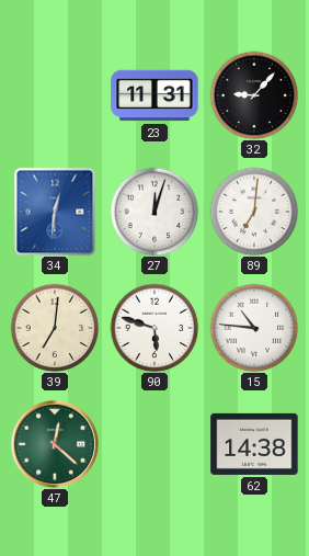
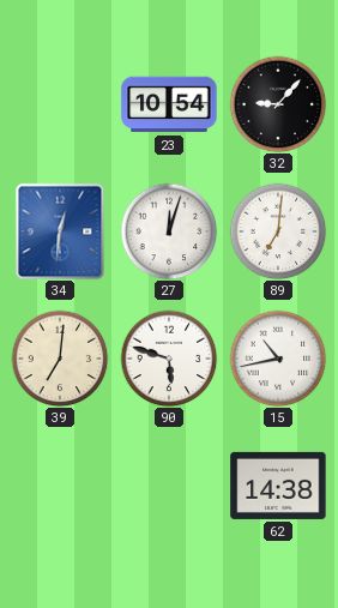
23: 11:31 -> 10:54
15: 10:46 -> 10:43
47: 12:22 -> none
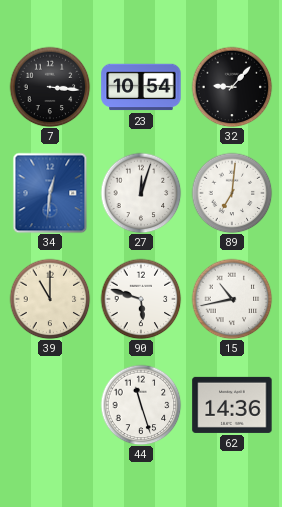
7: none -> 3:16
39: 7:01 -> 11:00
44: none -> 11:27
62: 14:38 -> 14:36
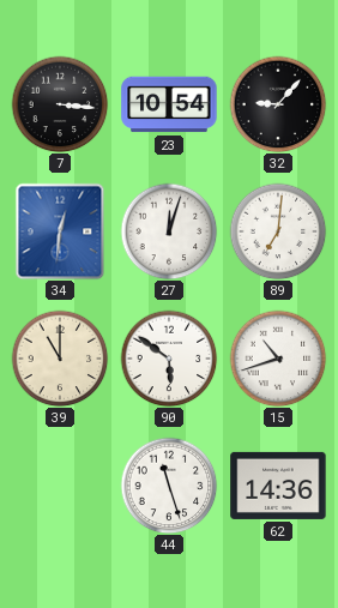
90: 5:48 -> 5:51
15: 10:43 -> 10:42
